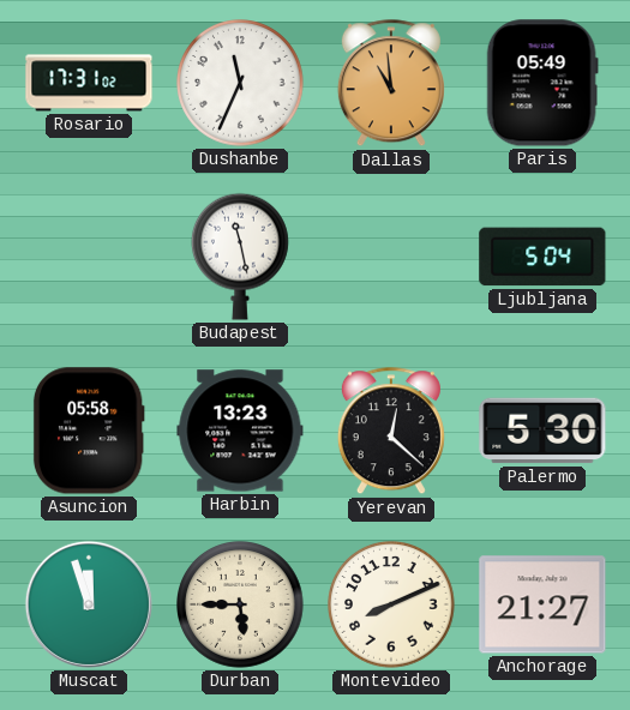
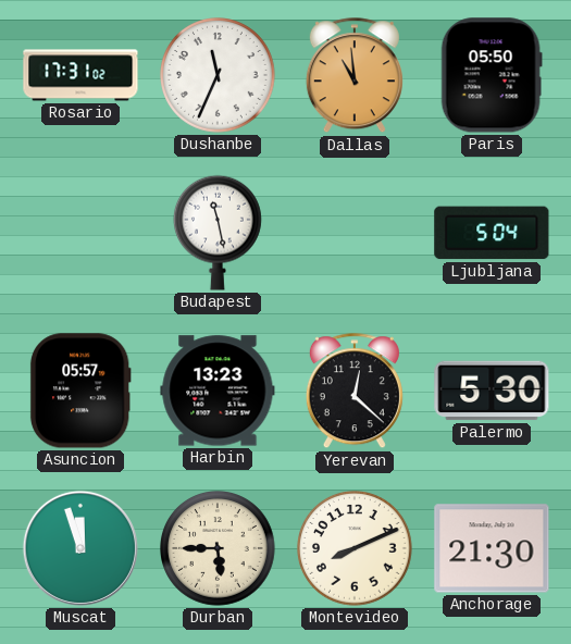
Paris: 05:49 -> 05:50
Asuncion: 05:58 -> 05:57
Anchorage: 21:27 -> 21:30
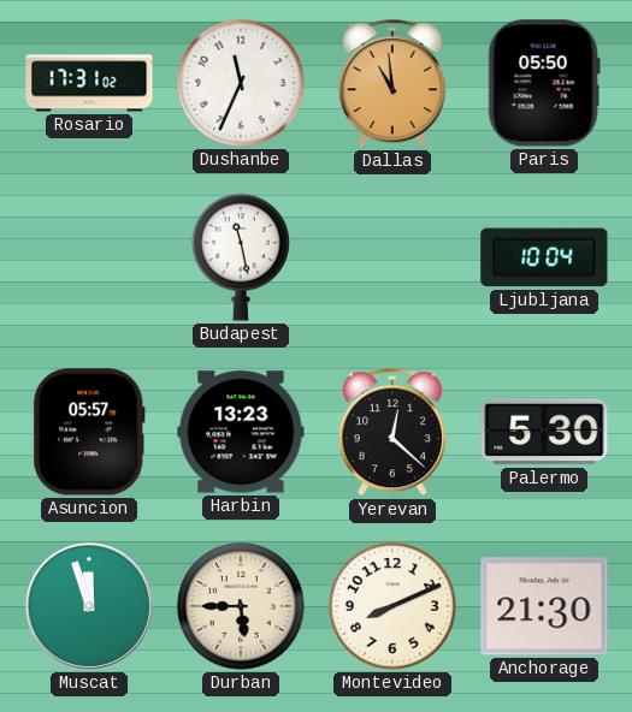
Ljubljana: 5:04 -> 10:04
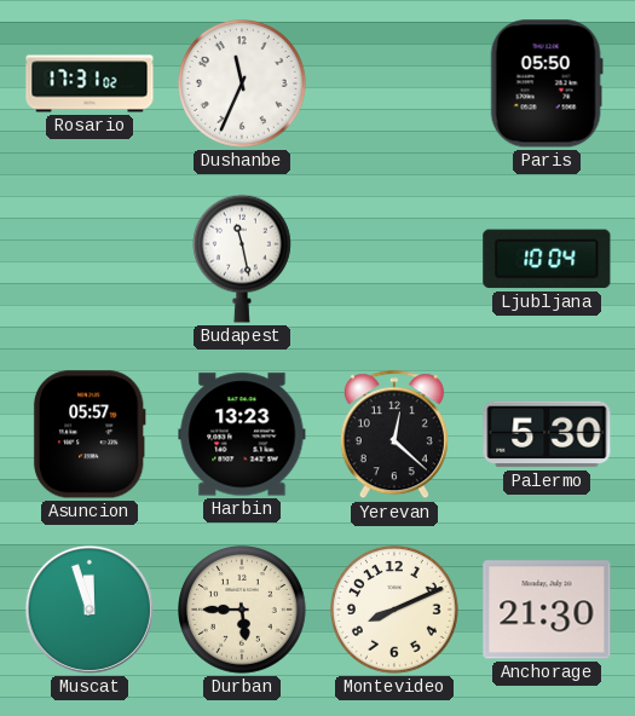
Dallas: 10:59 -> none
